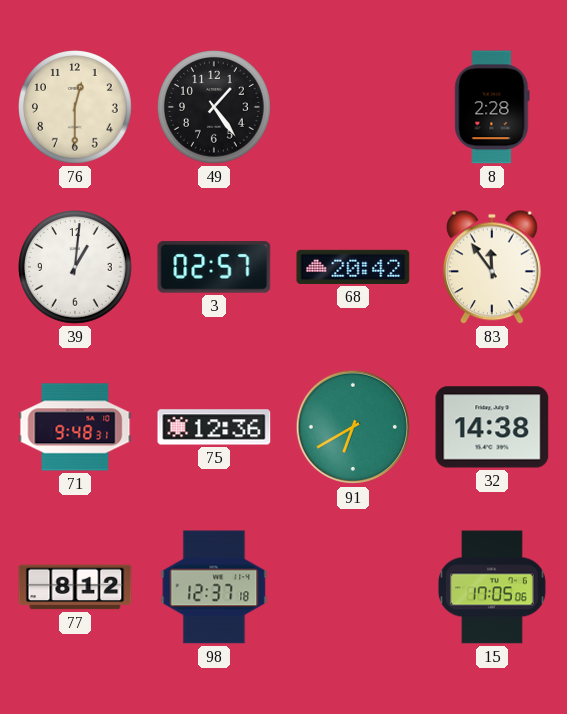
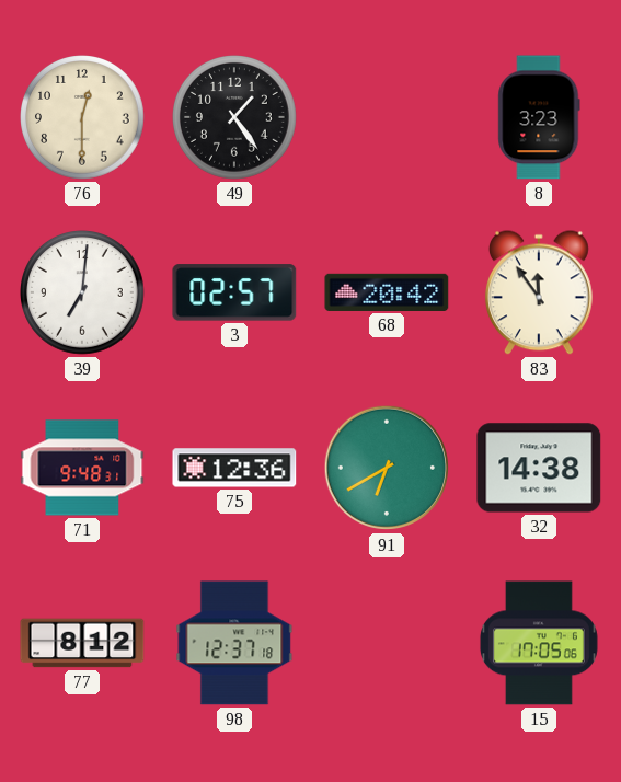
8: 2:28 -> 3:23
39: 1:01 -> 7:01
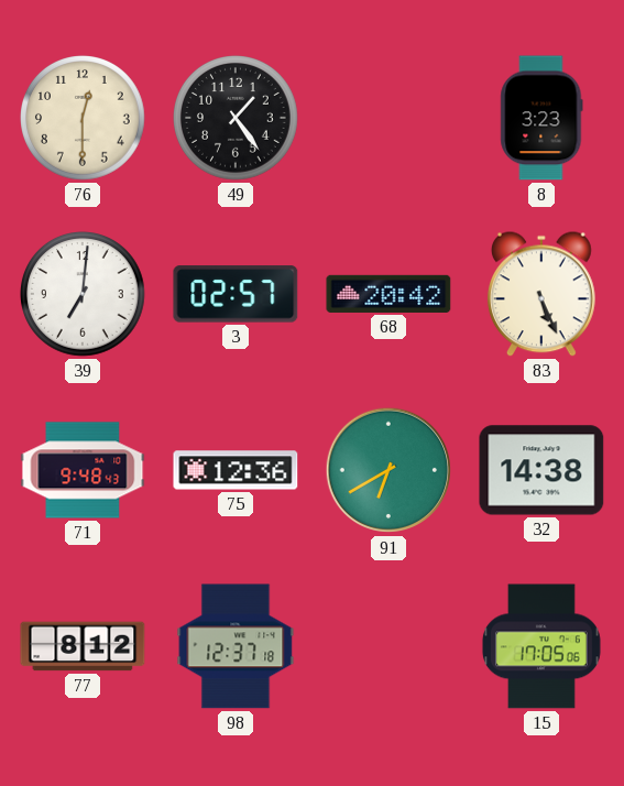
83: 11:54 -> 5:26
71: 9:48:31 -> 9:48:43
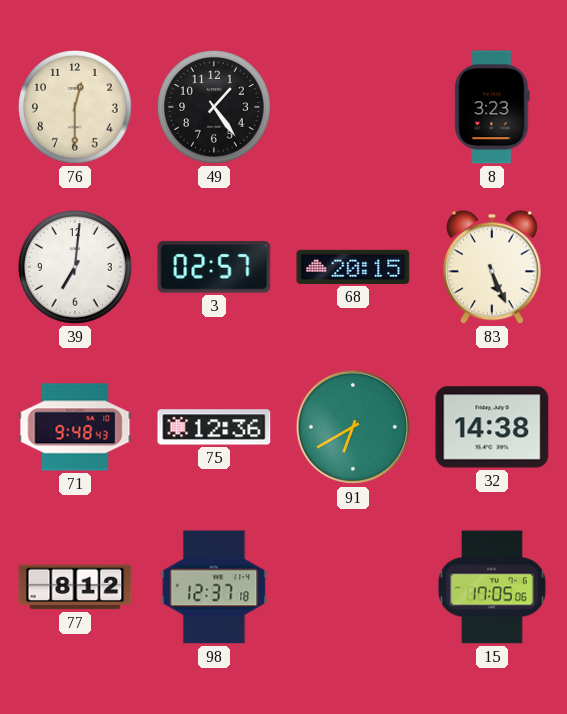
68: 20:42 -> 20:15
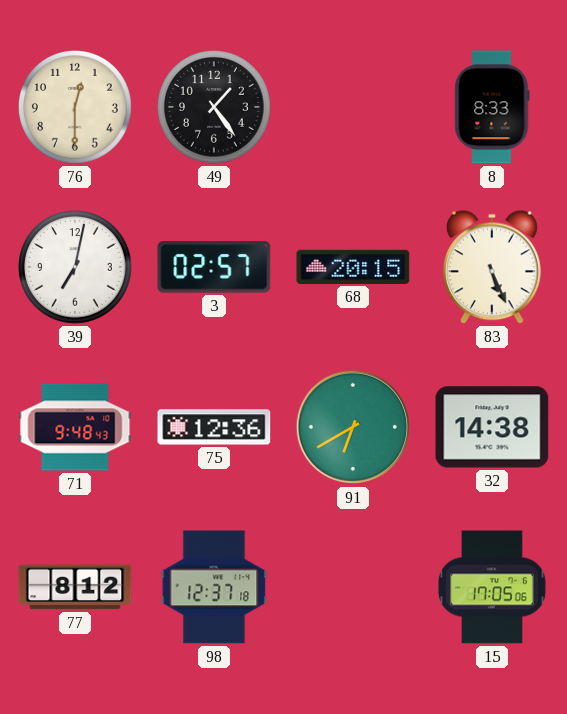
8: 3:23 -> 8:33
39: 7:01 -> 7:02
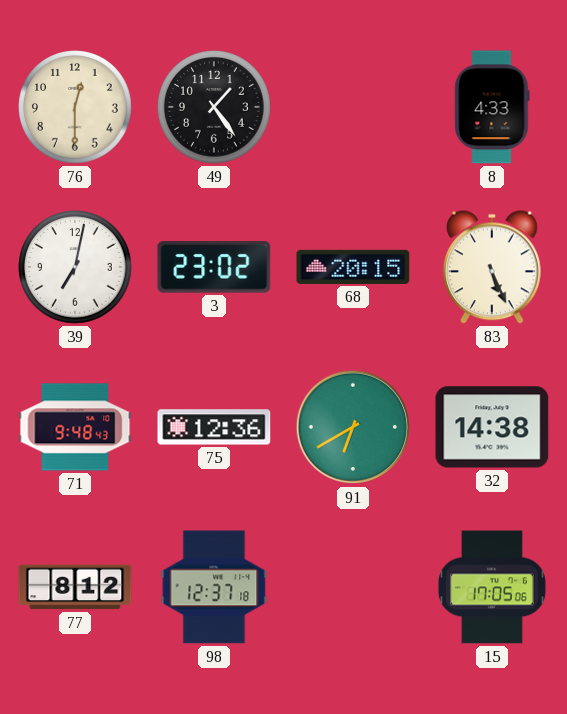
8: 8:33 -> 4:33
3: 02:57 -> 23:02
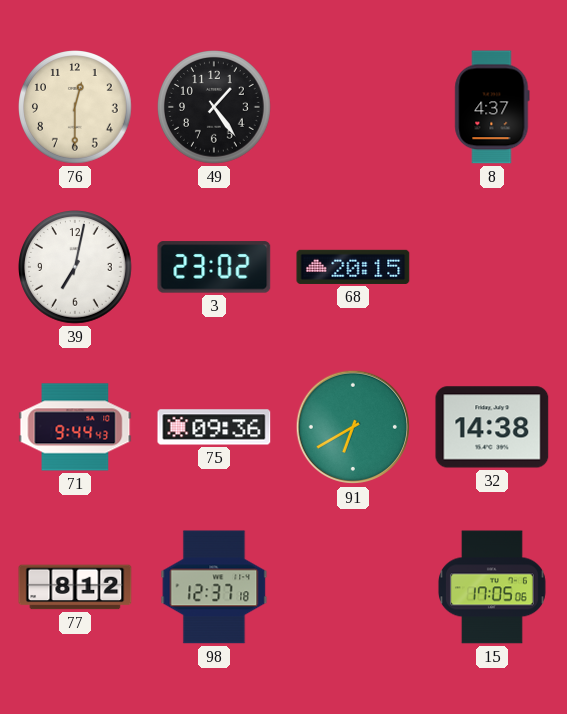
8: 4:33 -> 4:37
83: 5:26 -> none
71: 9:48 -> 9:44
75: 12:36 -> 09:36
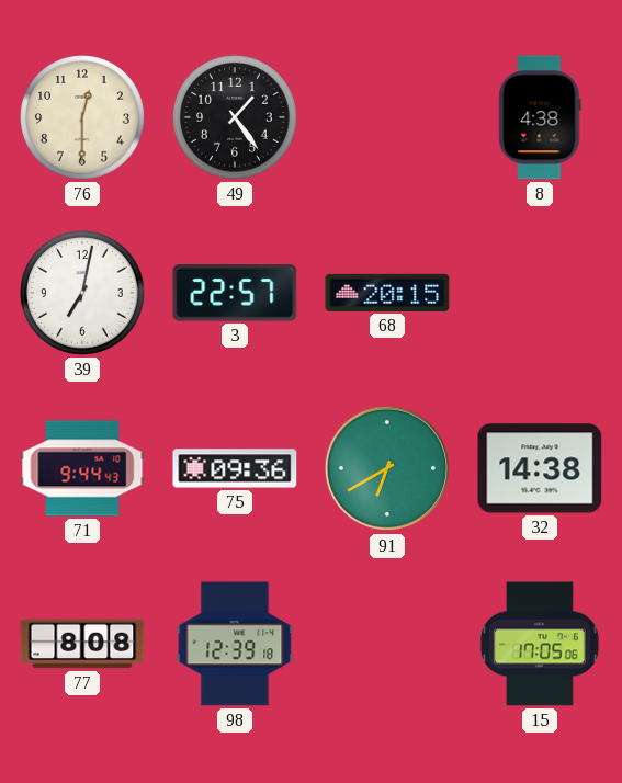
8: 4:37 -> 4:38
3: 23:02 -> 22:57
77: 8:12 -> 8:08
98: 12:37 -> 12:39
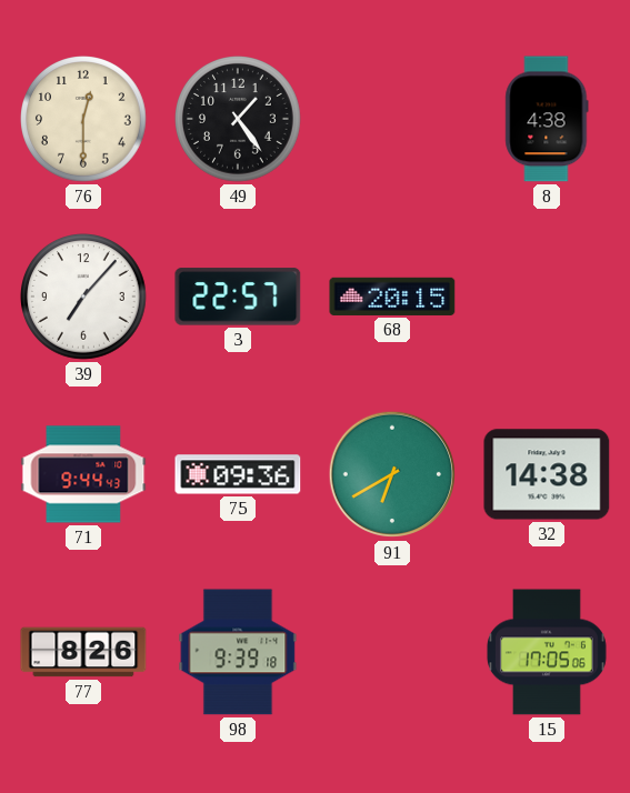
39: 7:02 -> 7:07
77: 8:08 -> 8:26
98: 12:39 -> 9:39
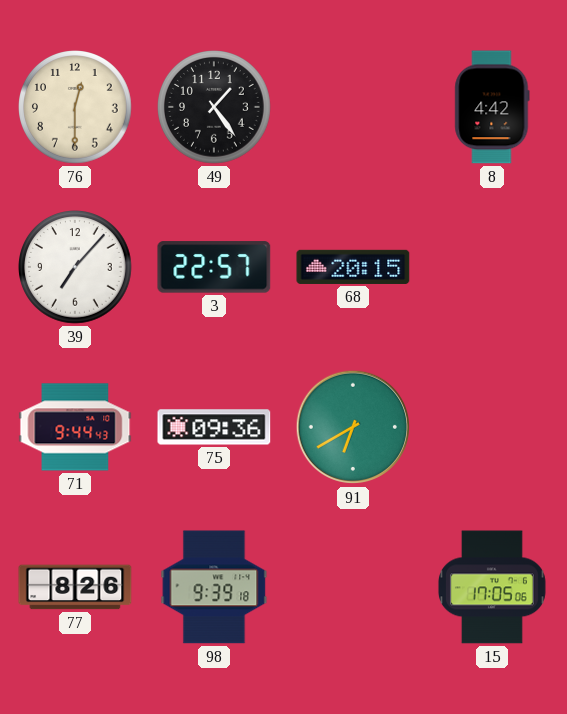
8: 4:38 -> 4:42
32: 14:38 -> none
